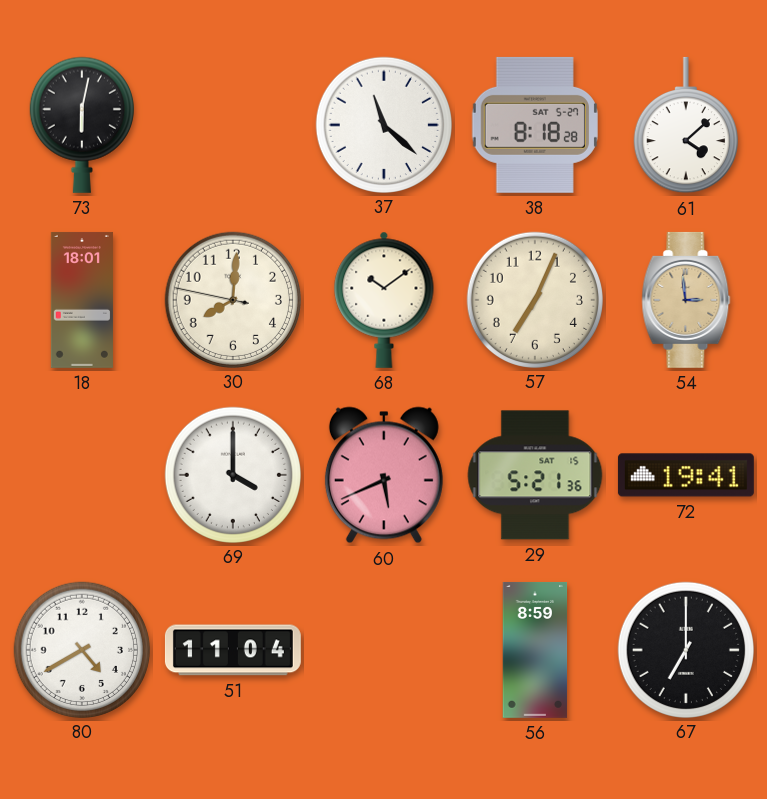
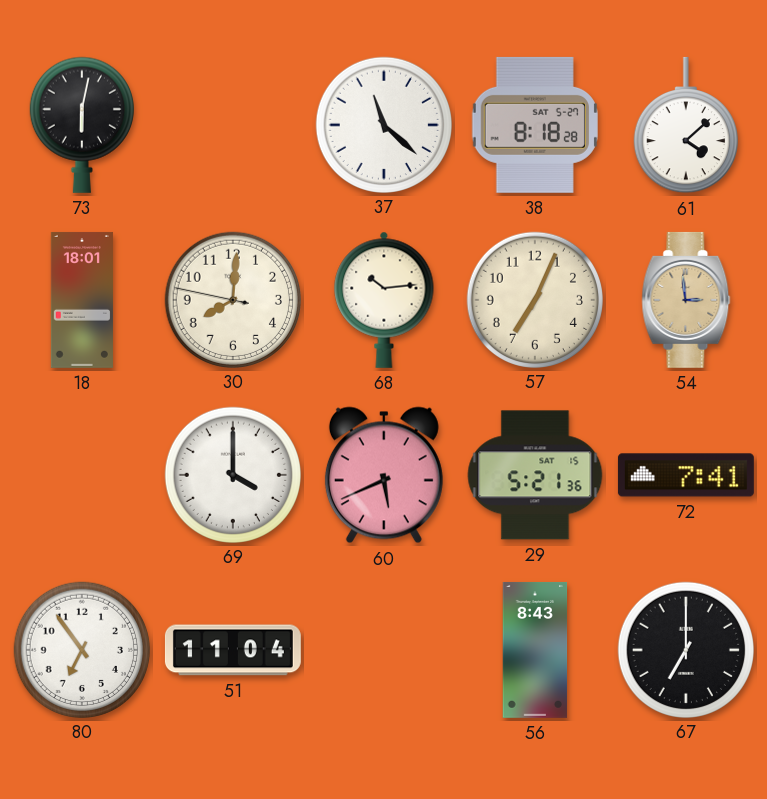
68: 10:09 -> 10:14
72: 19:41 -> 7:41
80: 4:40 -> 6:54
56: 8:59 -> 8:43
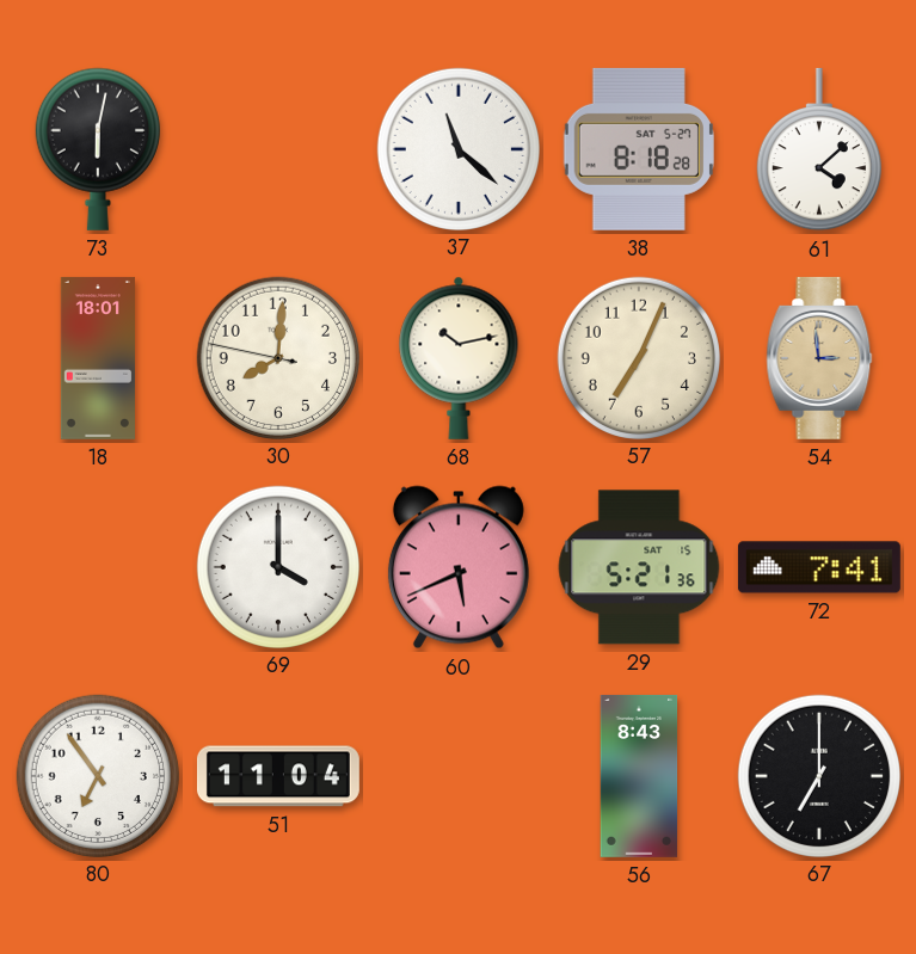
68: 10:14 -> 10:13
